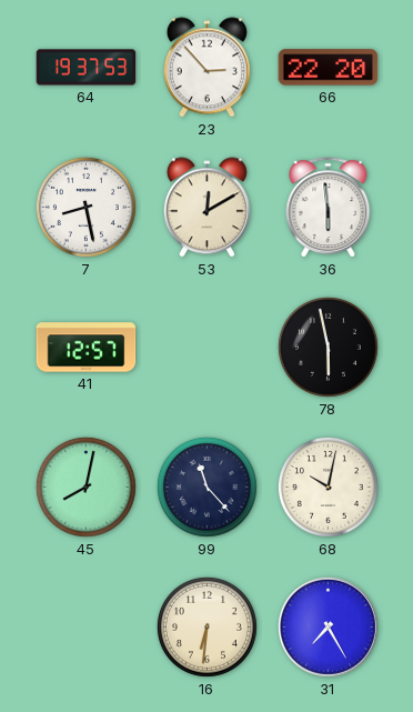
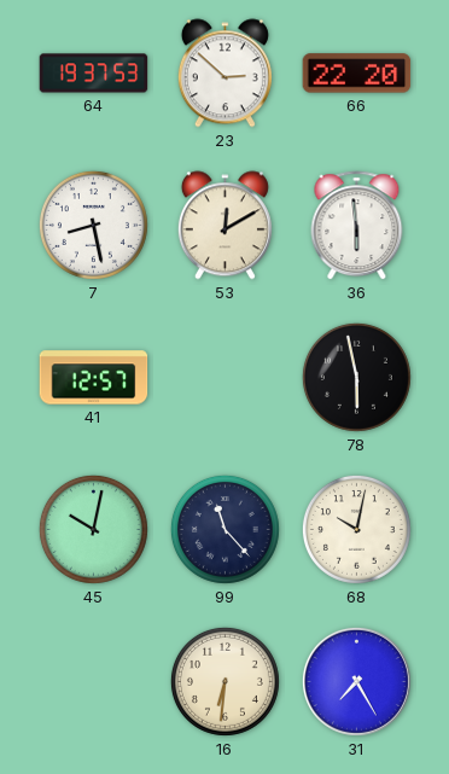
23: 2:53 -> 2:52
45: 8:02 -> 10:02
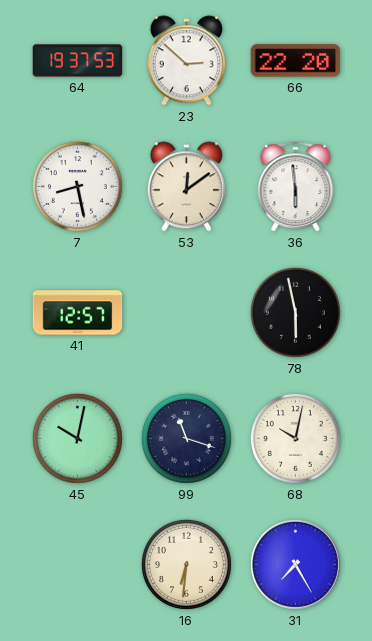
53: 12:10 -> 12:09
99: 11:23 -> 11:18
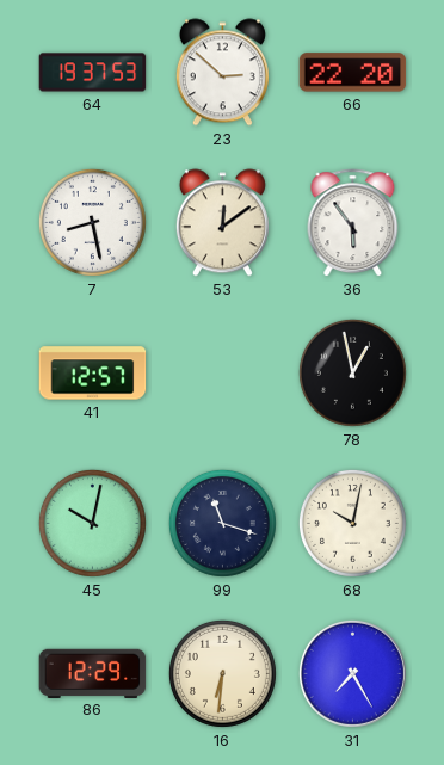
36: 5:59 -> 5:54
78: 5:58 -> 12:58
86: none -> 12:29
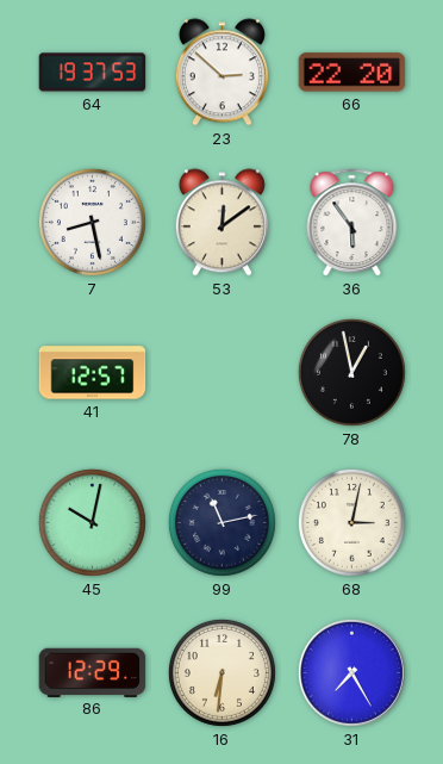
99: 11:18 -> 11:13
68: 10:02 -> 3:02
